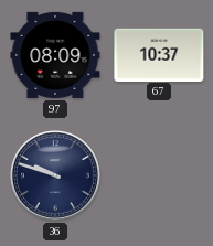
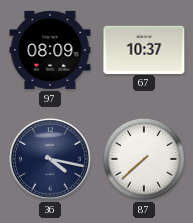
36: 9:48 -> 4:17
87: none -> 7:38
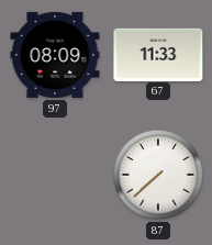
67: 10:37 -> 11:33
36: 4:17 -> none
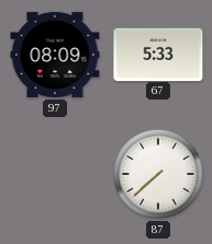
67: 11:33 -> 5:33
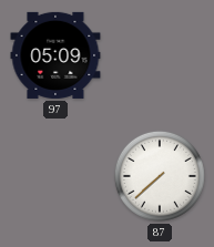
97: 08:09 -> 05:09
67: 5:33 -> none
